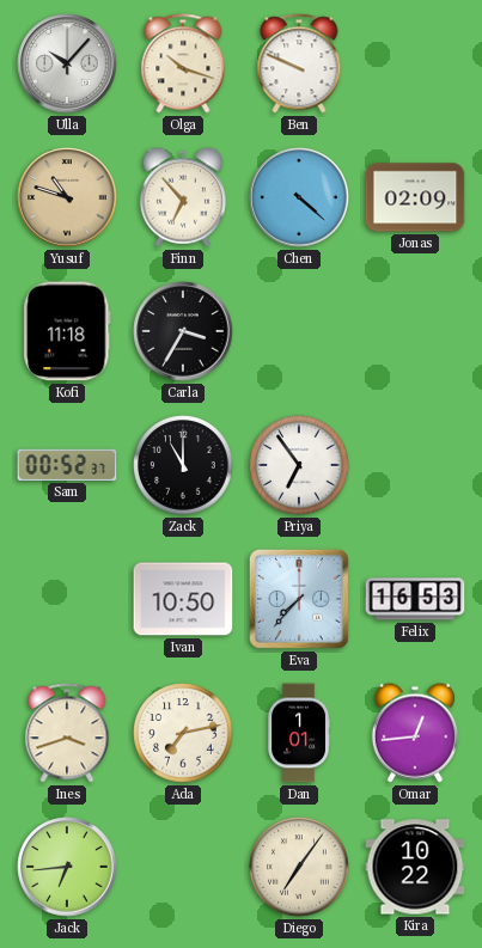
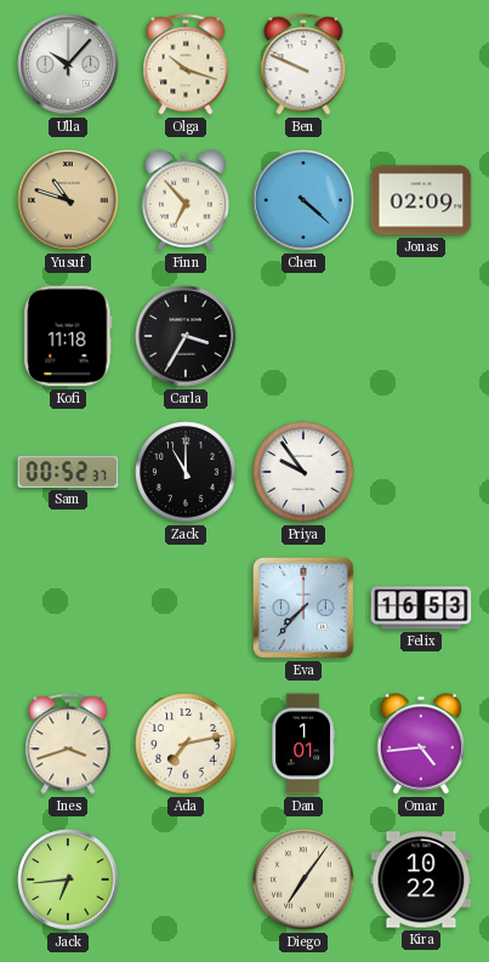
Priya: 6:54 -> 9:54
Ivan: 10:50 -> none
Omar: 12:44 -> 4:44
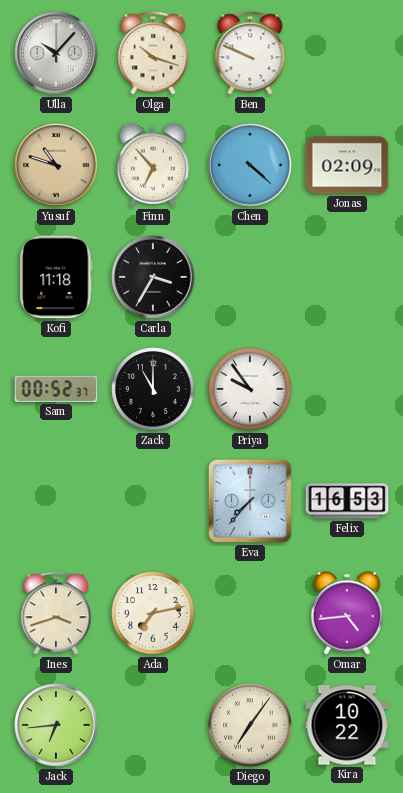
Dan: 1:01 -> none
